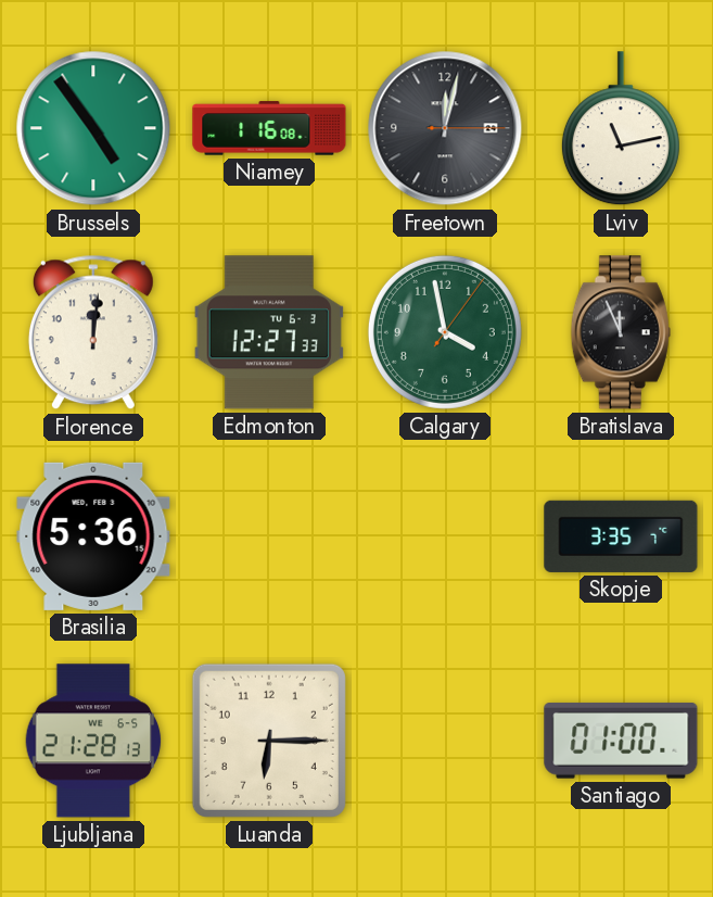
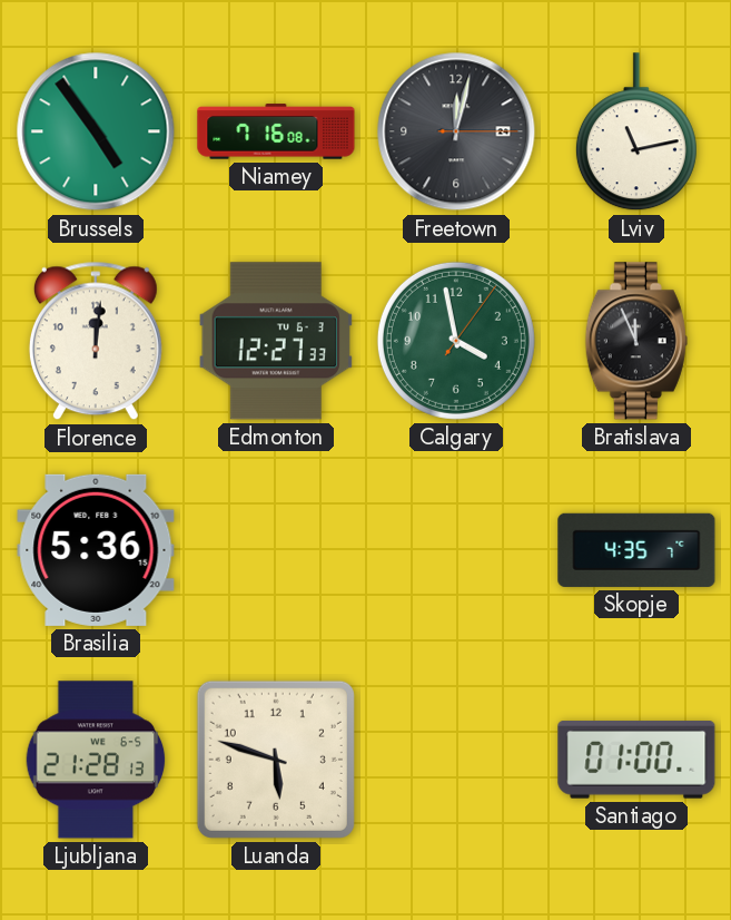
Niamey: 1:16 -> 7:16
Skopje: 3:35 -> 4:35
Luanda: 6:15 -> 5:48
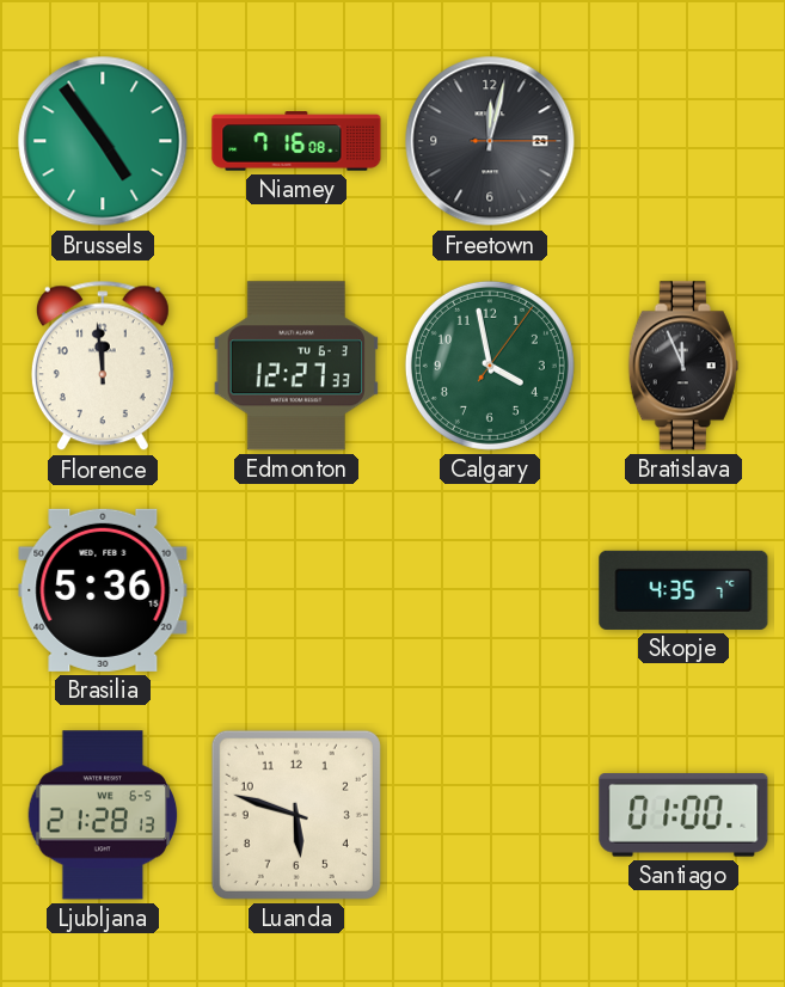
Lviv: 11:13 -> none
Florence: 12:01 -> 11:59
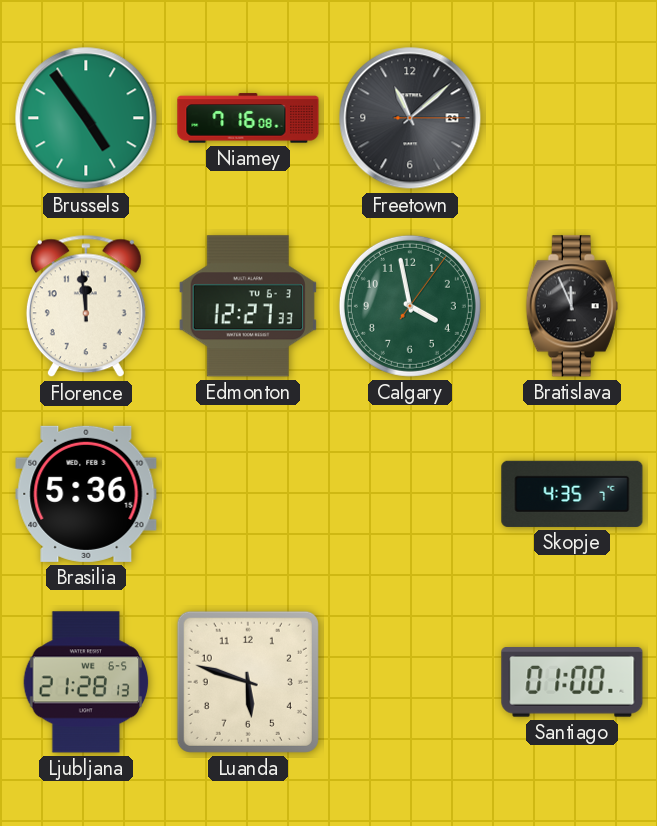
Freetown: 12:02 -> 11:08
